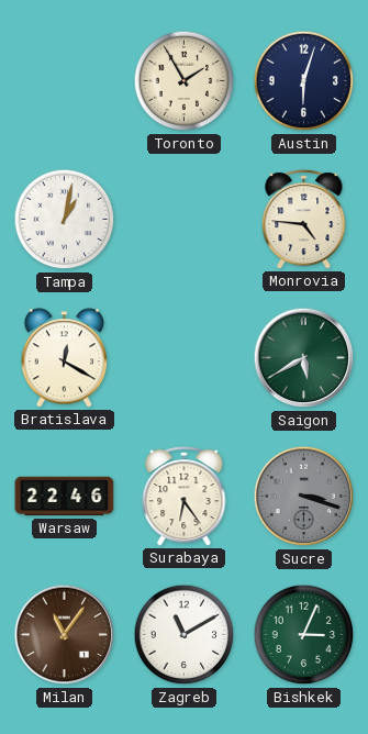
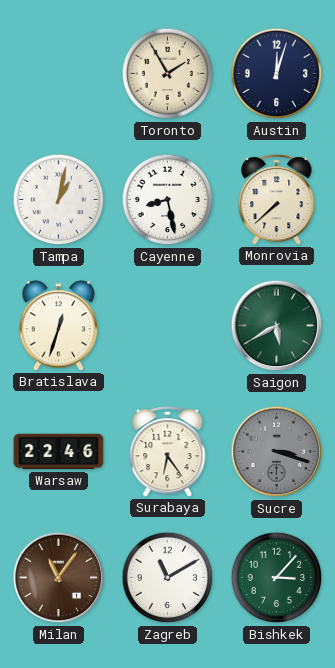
Austin: 6:03 -> 12:03
Cayenne: none -> 8:28
Monrovia: 4:46 -> 7:38
Bratislava: 12:20 -> 12:33
Bishkek: 3:04 -> 3:07
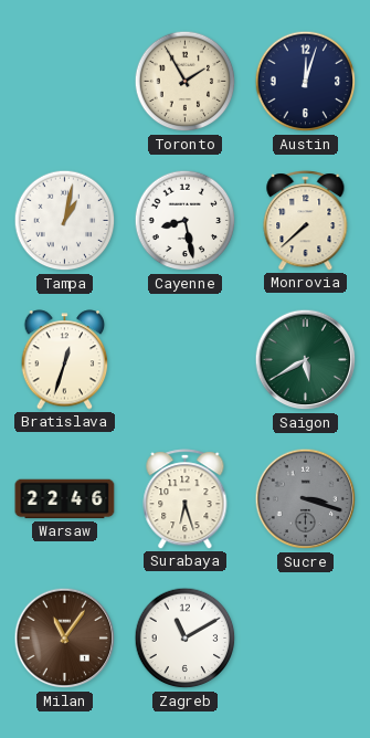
Surabaya: 6:24 -> 6:27
Bishkek: 3:07 -> none
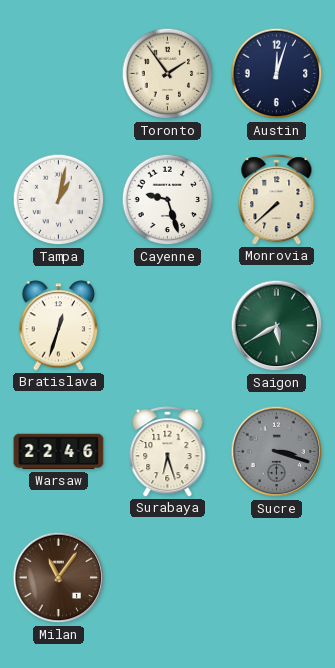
Toronto: 1:55 -> 1:54
Cayenne: 8:28 -> 9:27
Zagreb: 11:10 -> none
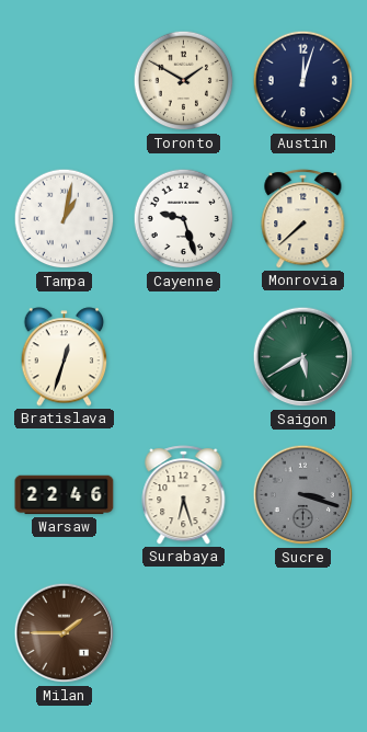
Toronto: 1:54 -> 1:50
Milan: 11:06 -> 1:45
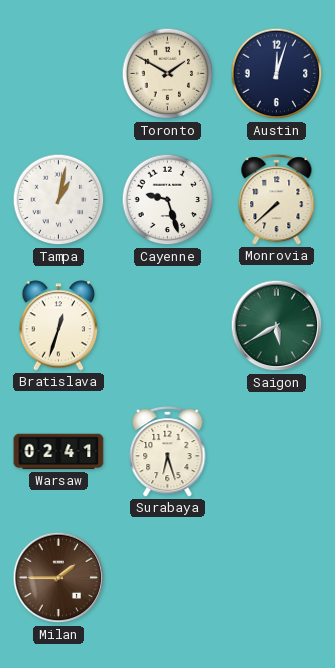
Warsaw: 22:46 -> 02:41
Sucre: 3:18 -> none
